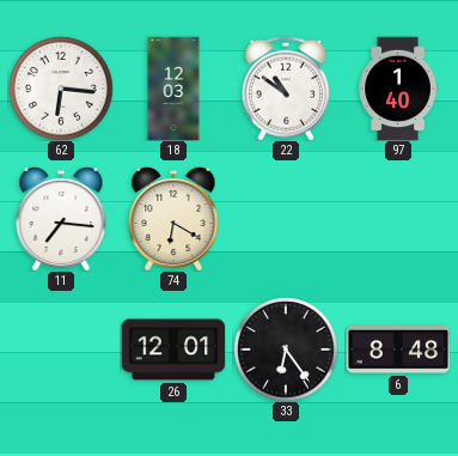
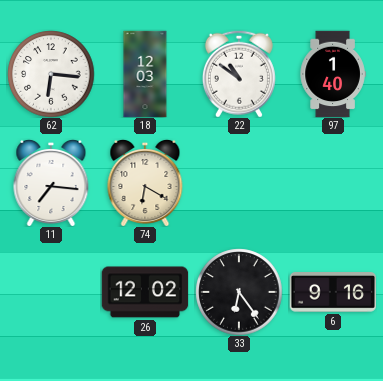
26: 12:01 -> 12:02
6: 8:48 -> 9:16
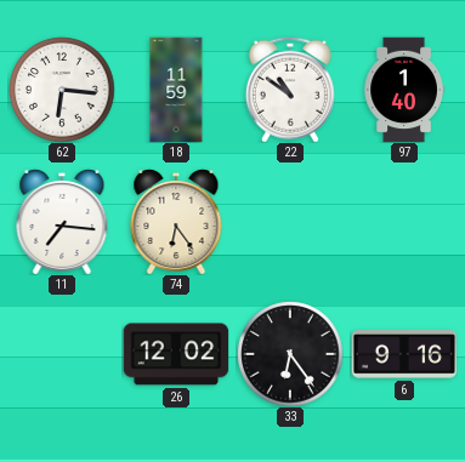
18: 12:03 -> 11:59
74: 6:20 -> 6:24
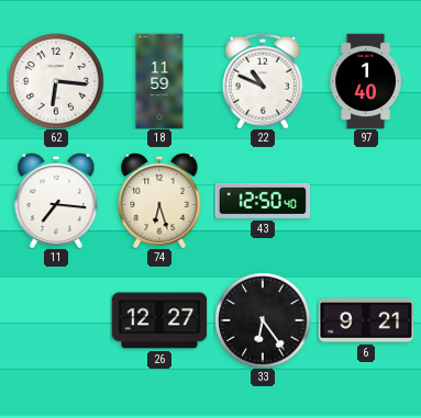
22: 10:51 -> 10:49
74: 6:24 -> 6:27
43: none -> 12:50
26: 12:02 -> 12:27
6: 9:16 -> 9:21
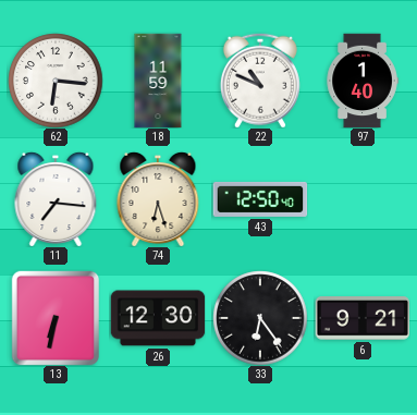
13: none -> 6:32
26: 12:27 -> 12:30
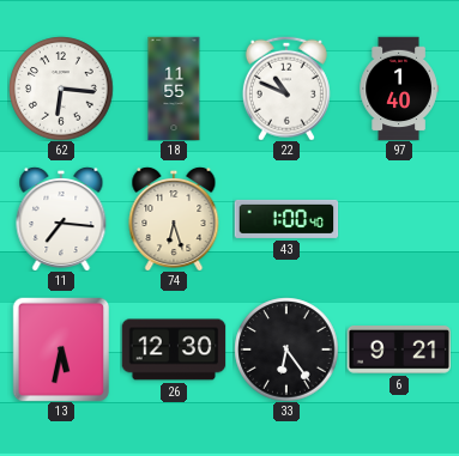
18: 11:59 -> 11:55
43: 12:50 -> 1:00
13: 6:32 -> 5:32
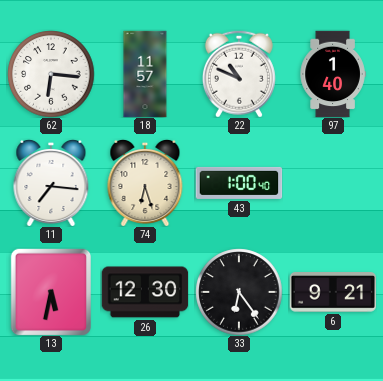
18: 11:55 -> 11:57
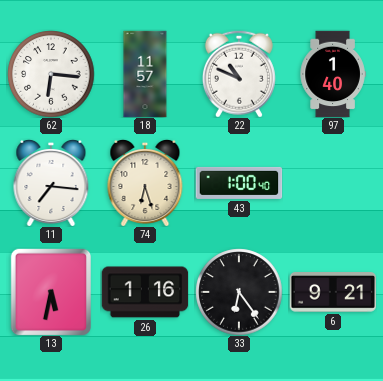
26: 12:30 -> 1:16
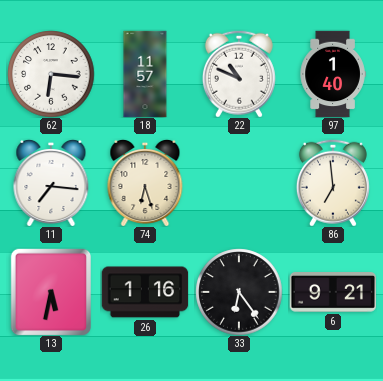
43: 1:00 -> none
86: none -> 6:59
